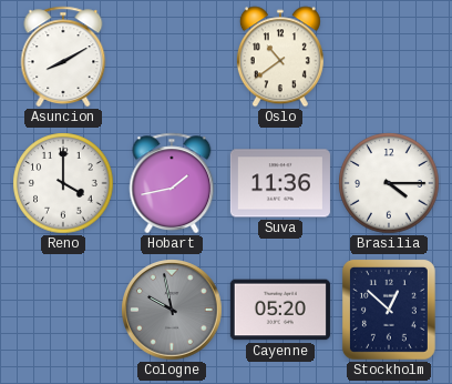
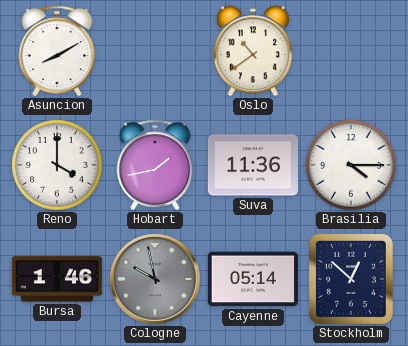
Bursa: none -> 1:46
Cayenne: 05:20 -> 05:14
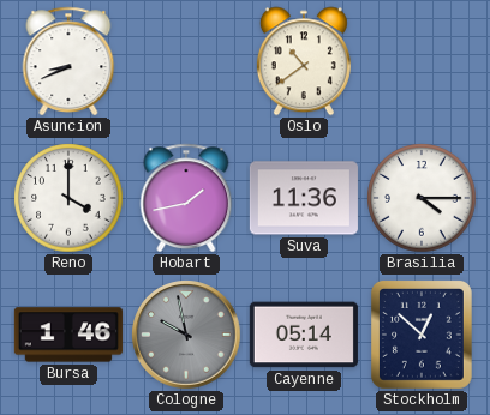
Asuncion: 8:10 -> 8:41
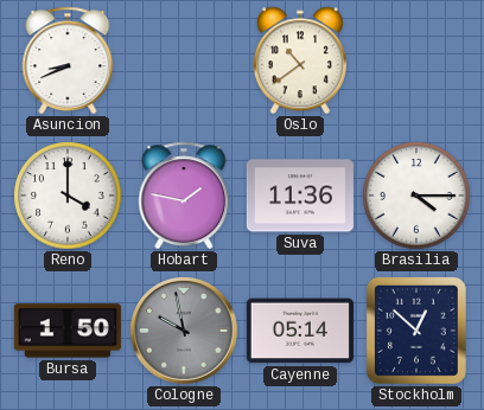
Hobart: 1:43 -> 1:47
Bursa: 1:46 -> 1:50
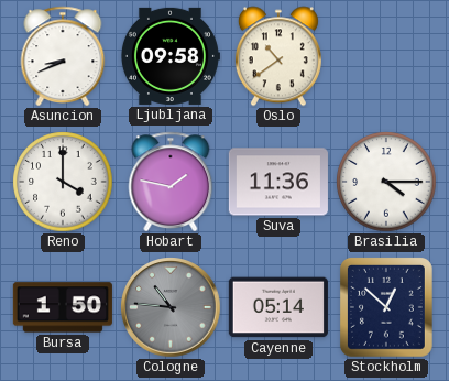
Ljubljana: none -> 09:58
Cologne: 9:58 -> 10:46
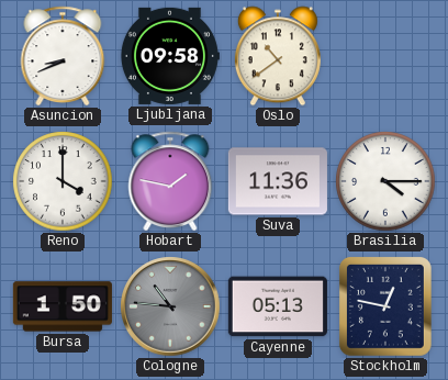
Cayenne: 05:14 -> 05:13
Stockholm: 12:52 -> 12:47
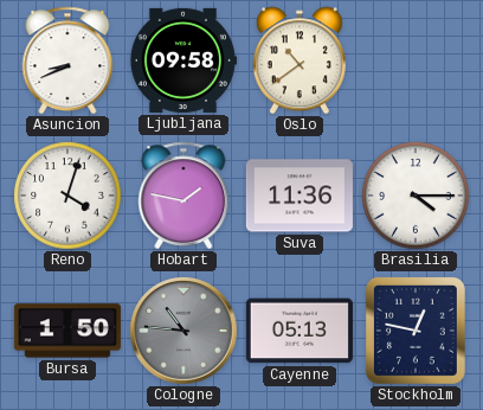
Reno: 4:00 -> 4:03
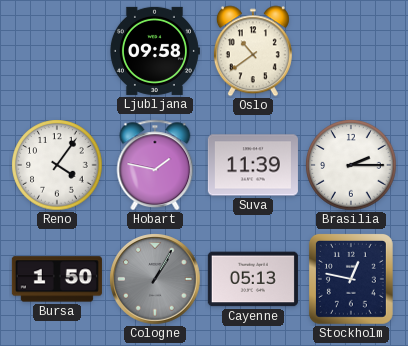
Asuncion: 8:41 -> none
Reno: 4:03 -> 4:06
Suva: 11:36 -> 11:39
Brasilia: 4:15 -> 2:15
Cologne: 10:46 -> 1:05
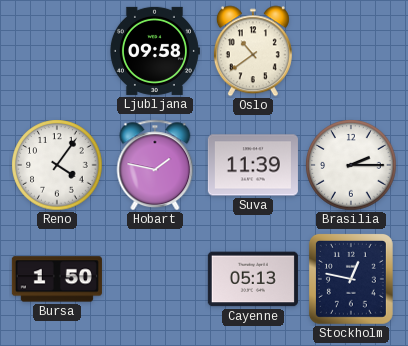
Cologne: 1:05 -> none
